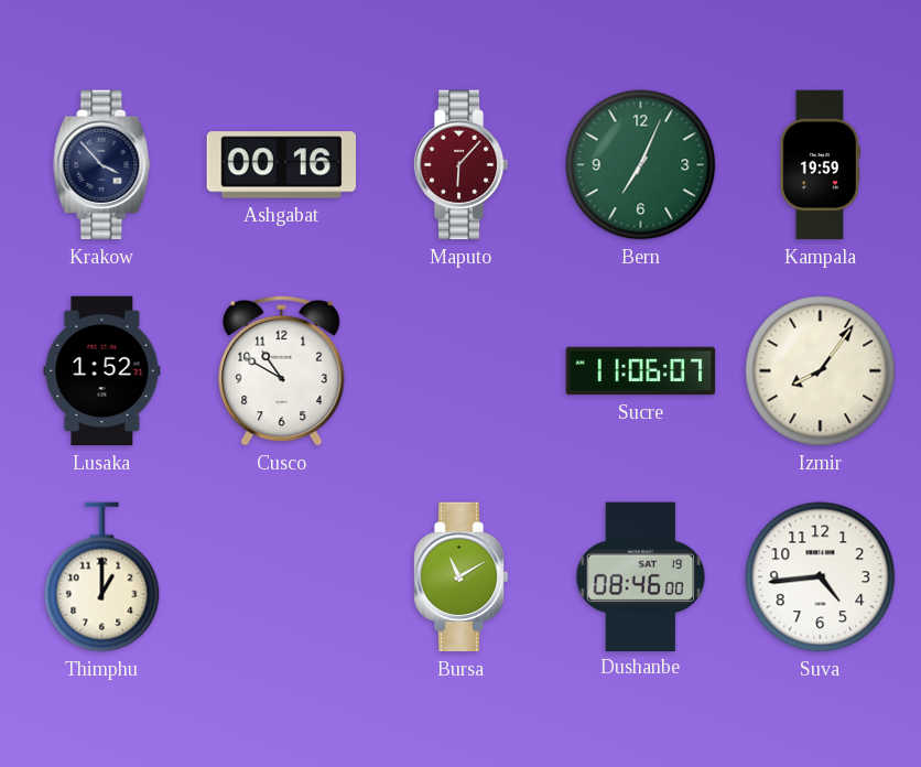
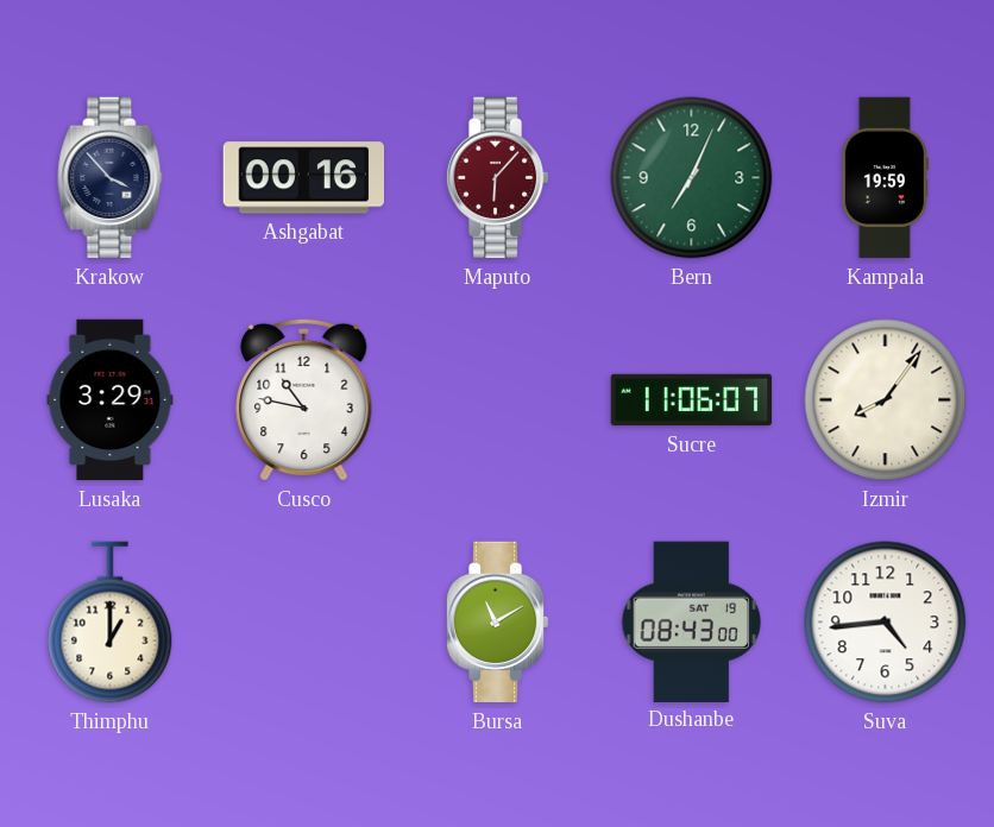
Lusaka: 1:52 -> 3:29
Cusco: 10:50 -> 10:47
Dushanbe: 08:46 -> 08:43
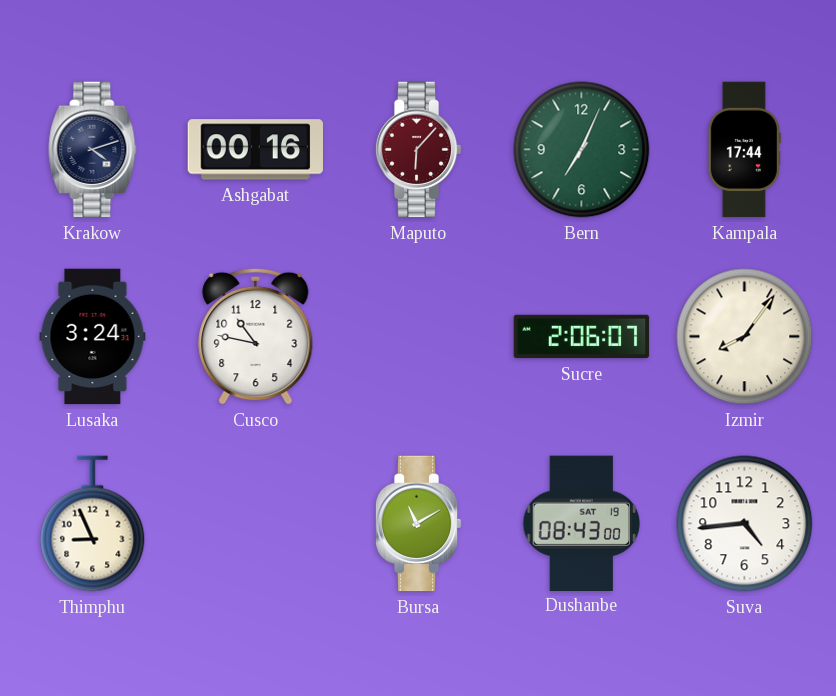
Krakow: 3:53 -> 4:12
Kampala: 19:59 -> 17:44
Lusaka: 3:29 -> 3:24
Sucre: 11:06 -> 2:06
Thimphu: 1:00 -> 8:56
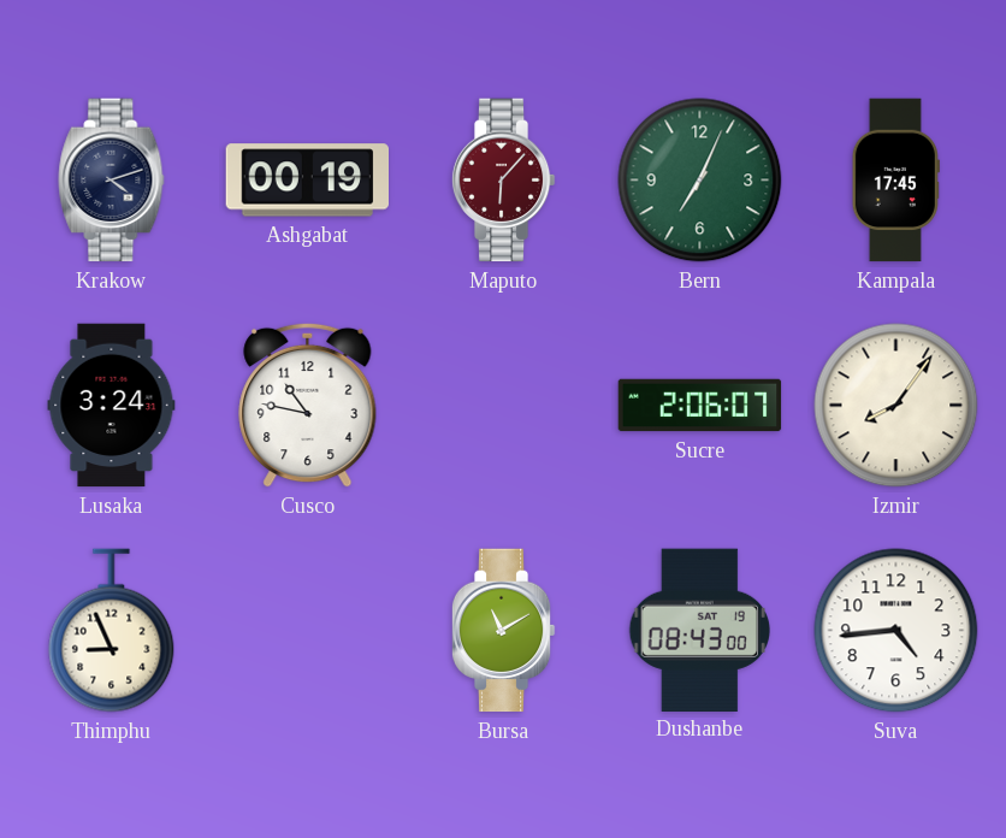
Ashgabat: 00:16 -> 00:19
Kampala: 17:44 -> 17:45
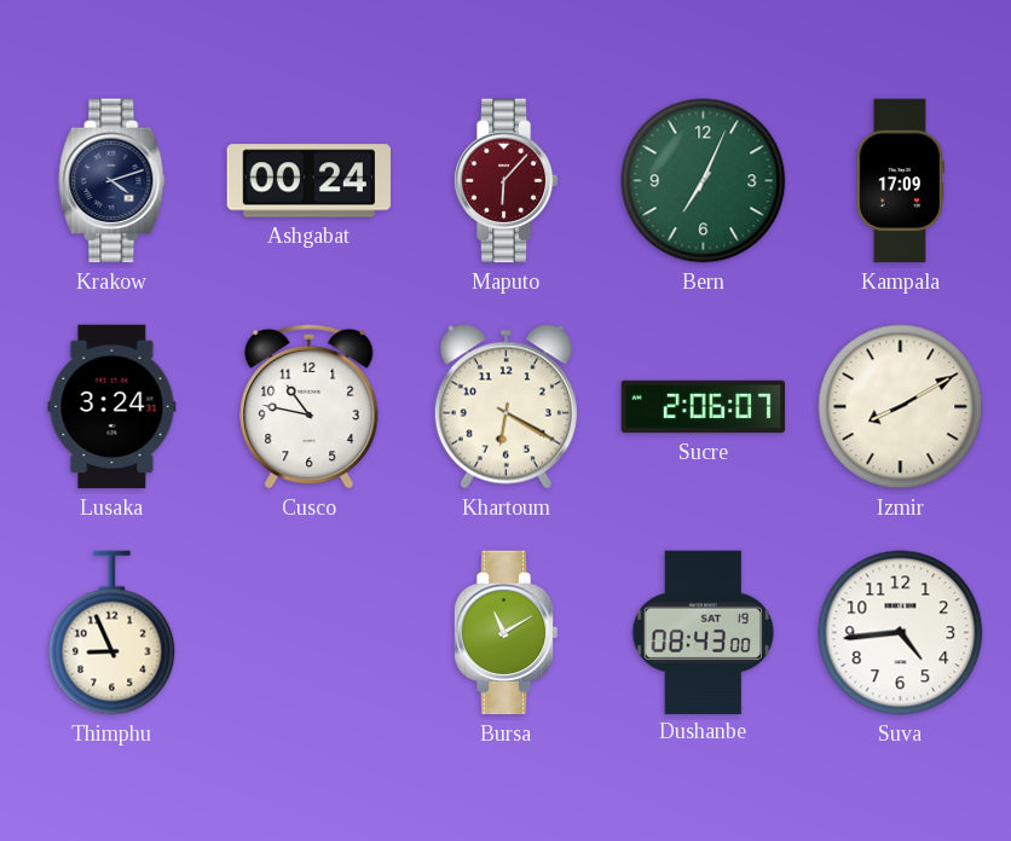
Ashgabat: 00:19 -> 00:24
Kampala: 17:45 -> 17:09
Khartoum: none -> 6:20
Izmir: 8:06 -> 8:10
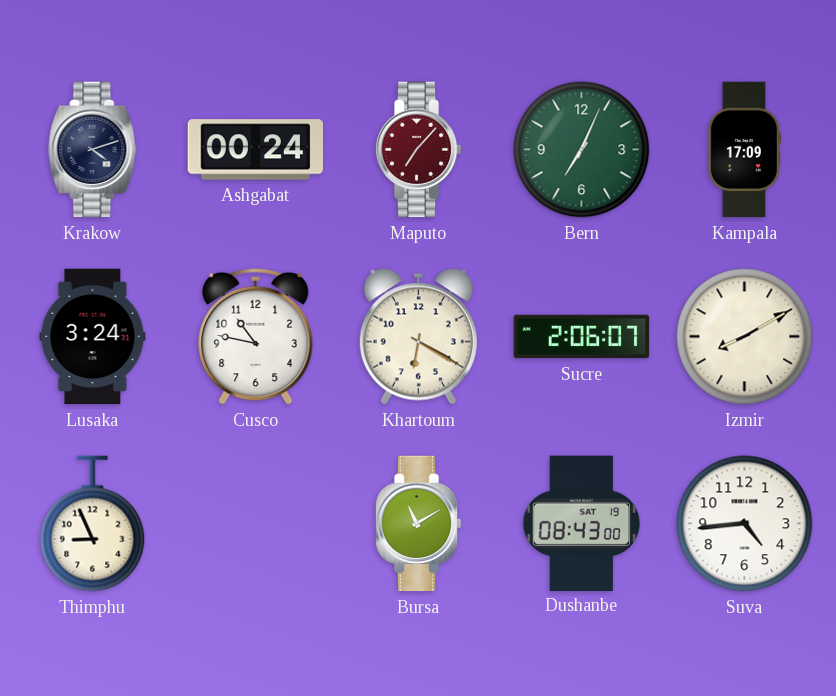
Maputo: 6:07 -> 7:07
